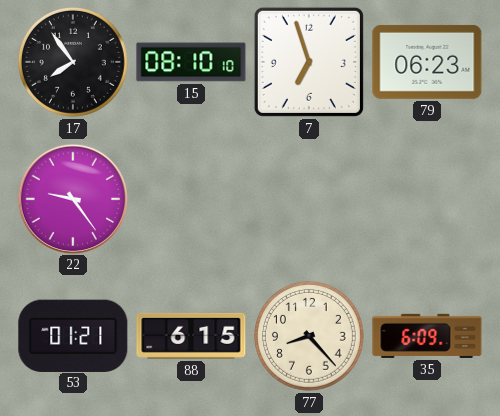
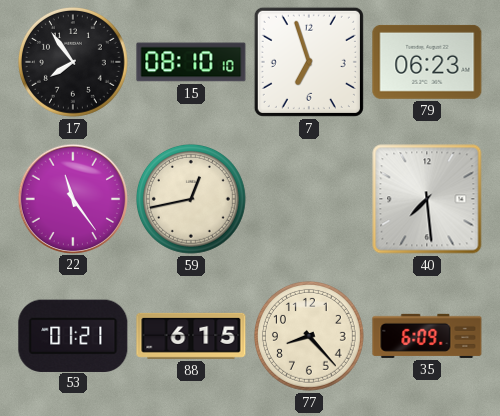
22: 9:24 -> 11:24
59: none -> 12:43
40: none -> 7:29
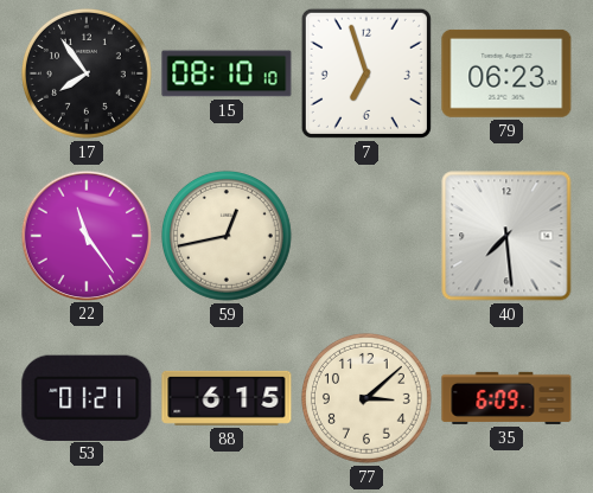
77: 8:23 -> 3:08
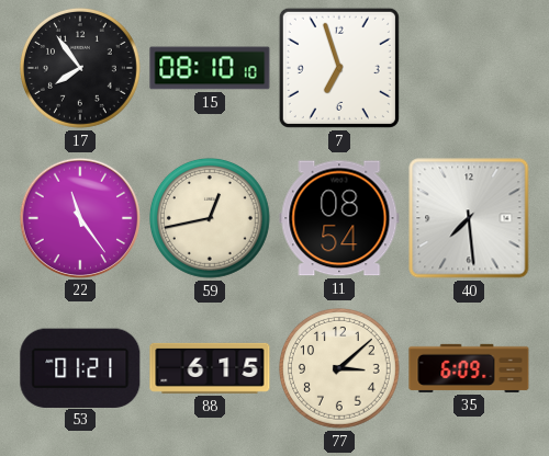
79: 06:23 -> none
11: none -> 08:54
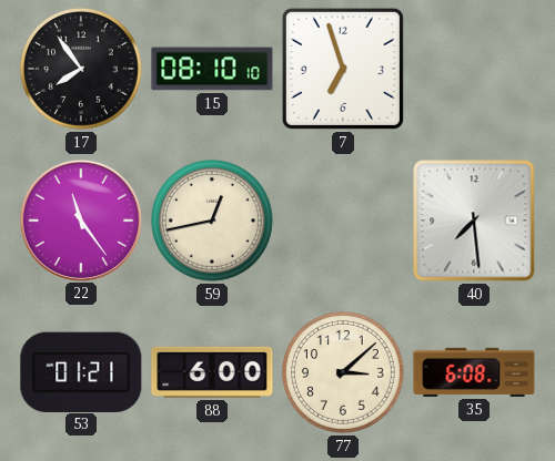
11: 08:54 -> none
88: 6:15 -> 6:00
35: 6:09 -> 6:08
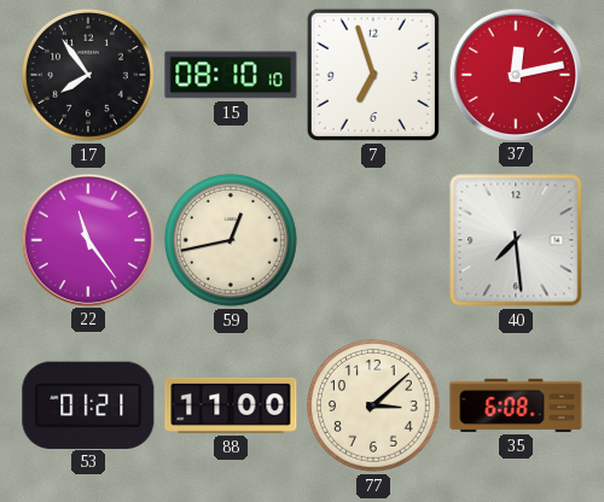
37: none -> 12:13
88: 6:00 -> 11:00
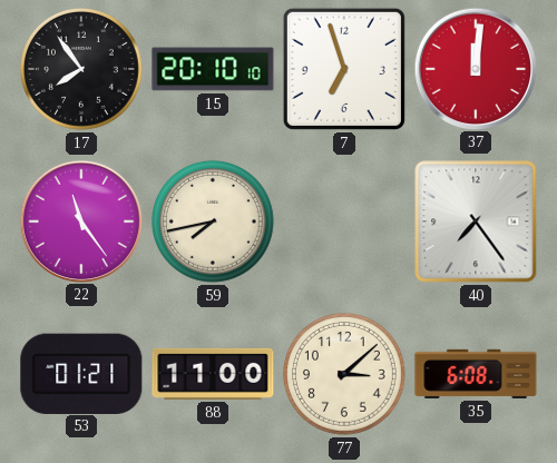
15: 08:10 -> 20:10
37: 12:13 -> 12:01
59: 12:43 -> 7:43
40: 7:29 -> 7:24
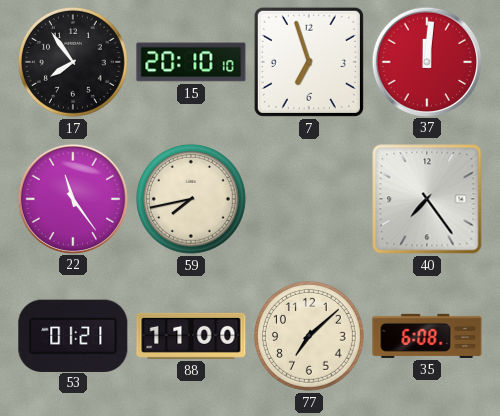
77: 3:08 -> 7:08
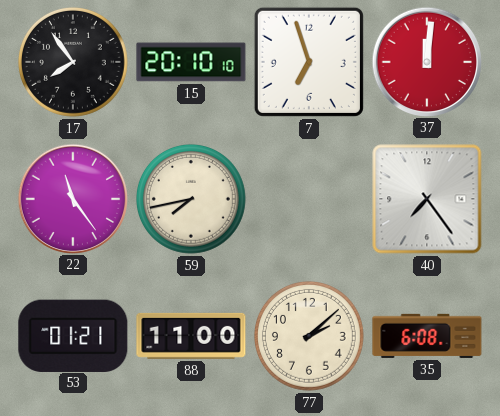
77: 7:08 -> 2:08
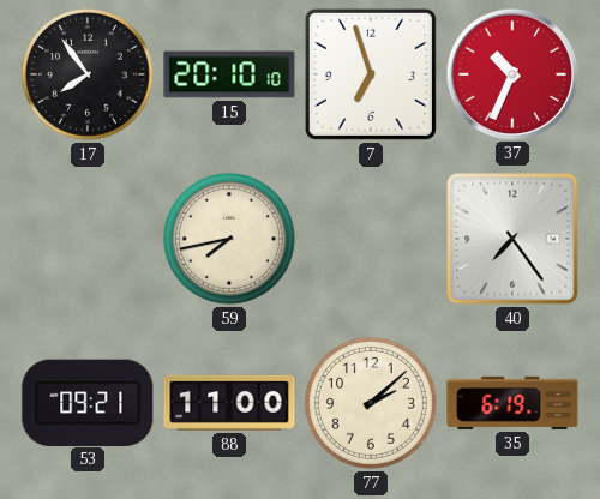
37: 12:01 -> 10:34
22: 11:24 -> none
53: 01:21 -> 09:21
35: 6:08 -> 6:19
